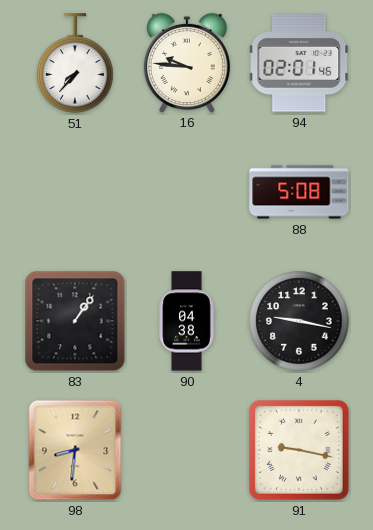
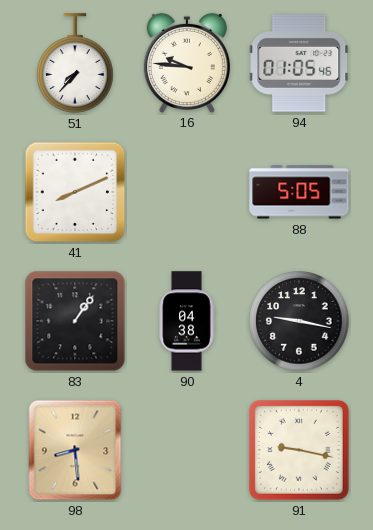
94: 02:01 -> 01:05
41: none -> 8:11
88: 5:08 -> 5:05
98: 8:31 -> 8:29
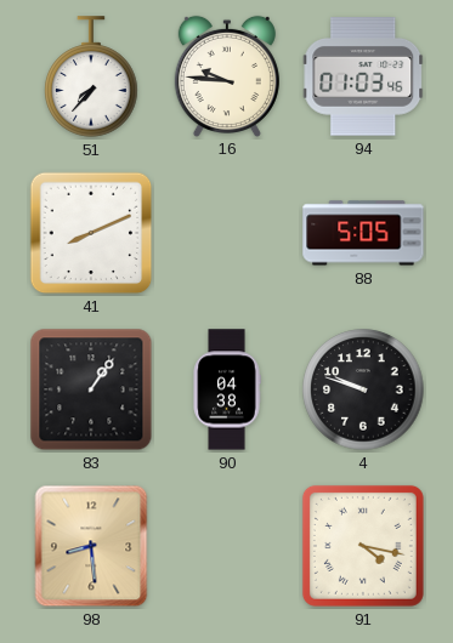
94: 01:05 -> 01:03
4: 9:17 -> 9:48
91: 9:17 -> 4:17
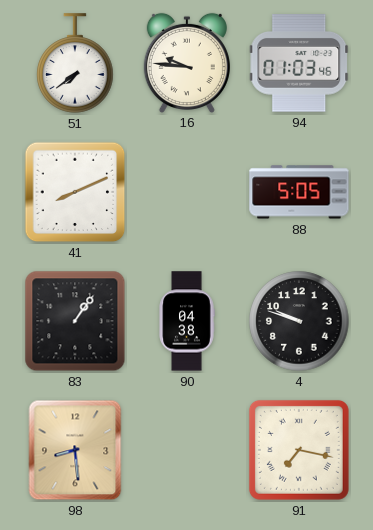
51: 7:37 -> 7:39
91: 4:17 -> 7:17
